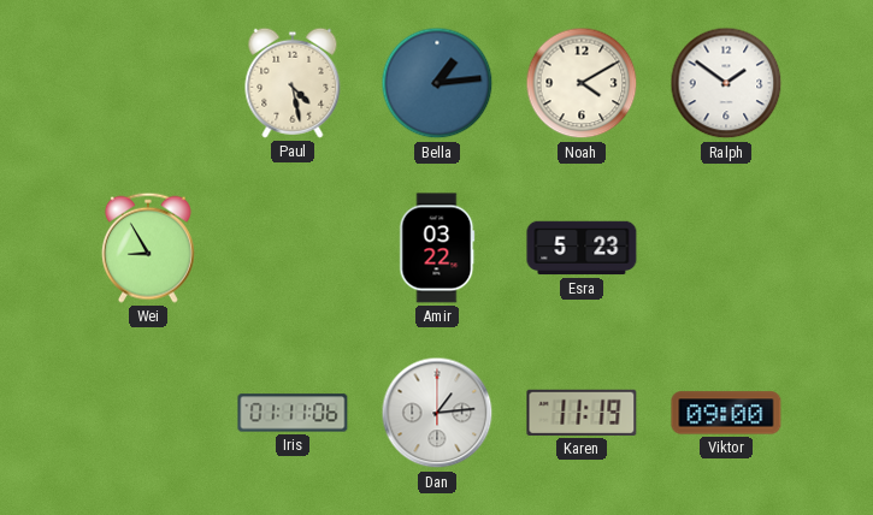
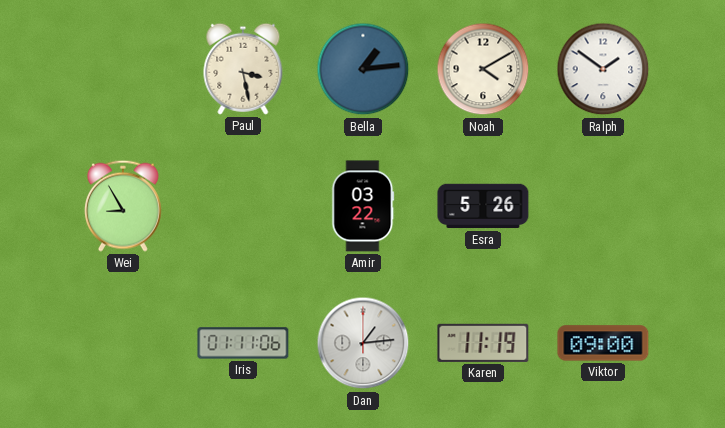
Paul: 4:28 -> 3:28
Esra: 5:23 -> 5:26
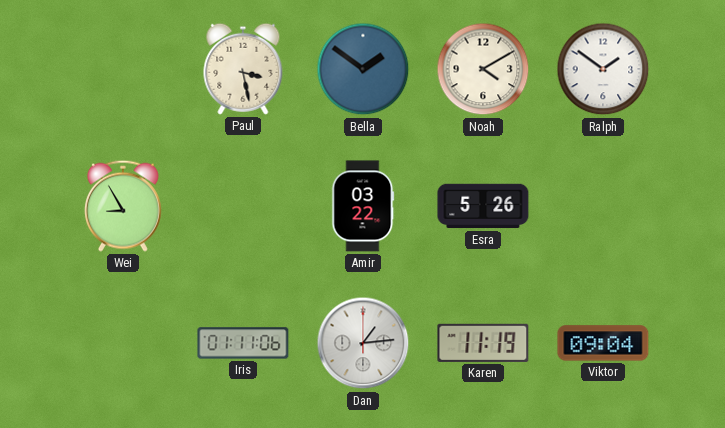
Bella: 1:14 -> 1:51
Viktor: 09:00 -> 09:04
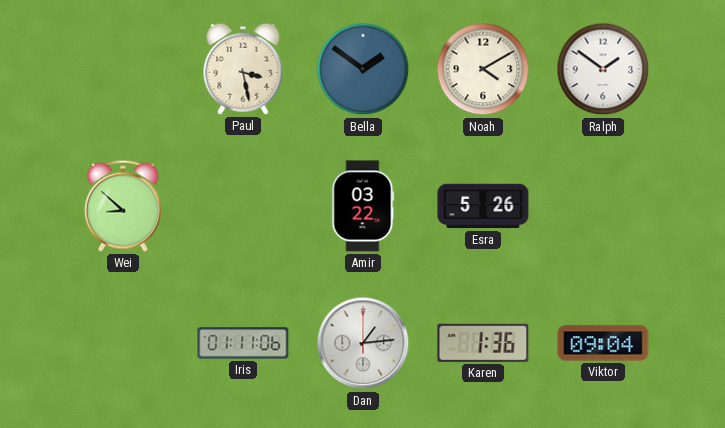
Wei: 8:55 -> 8:52
Karen: 11:19 -> 1:36
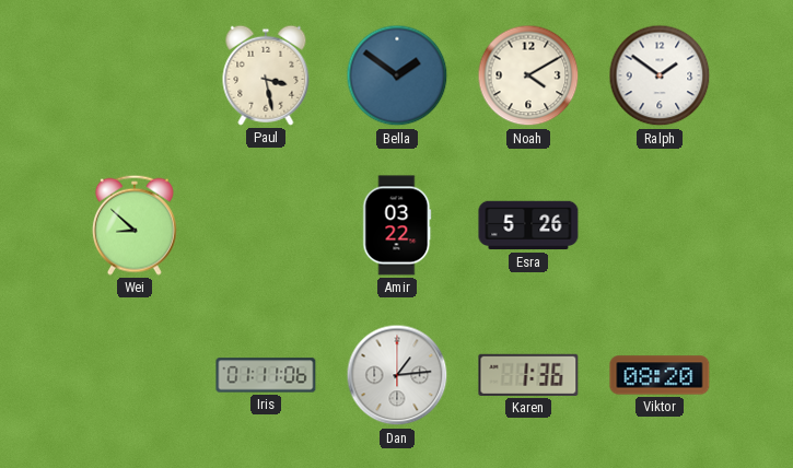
Viktor: 09:04 -> 08:20
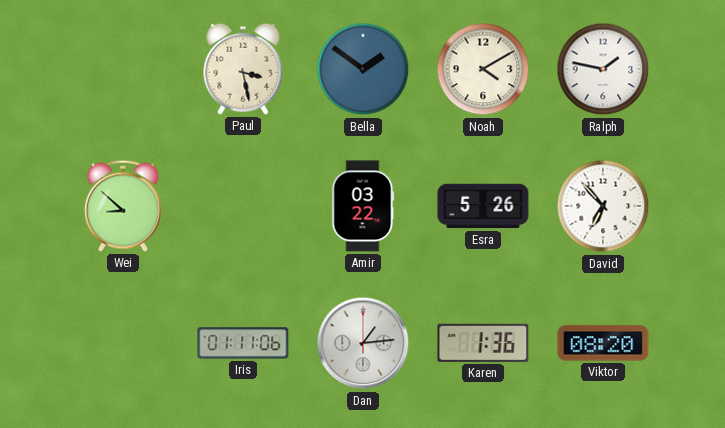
Ralph: 1:51 -> 1:47
David: none -> 6:53
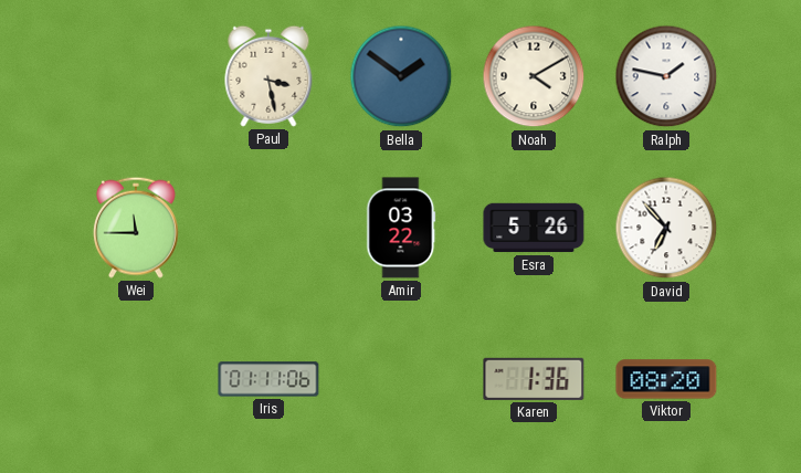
Wei: 8:52 -> 11:45
Dan: 1:14 -> none
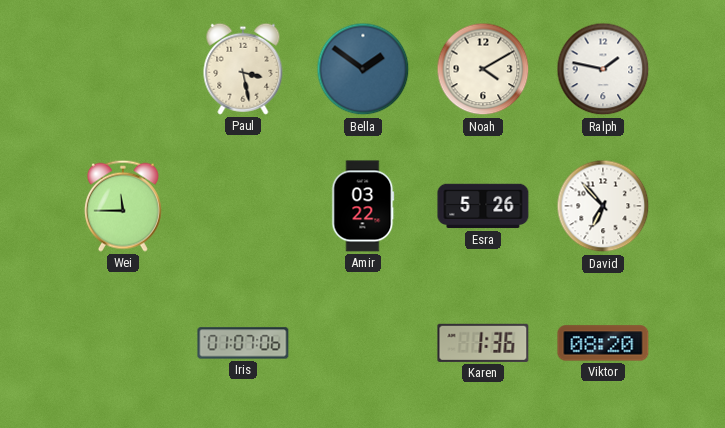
Iris: 01:11 -> 01:07
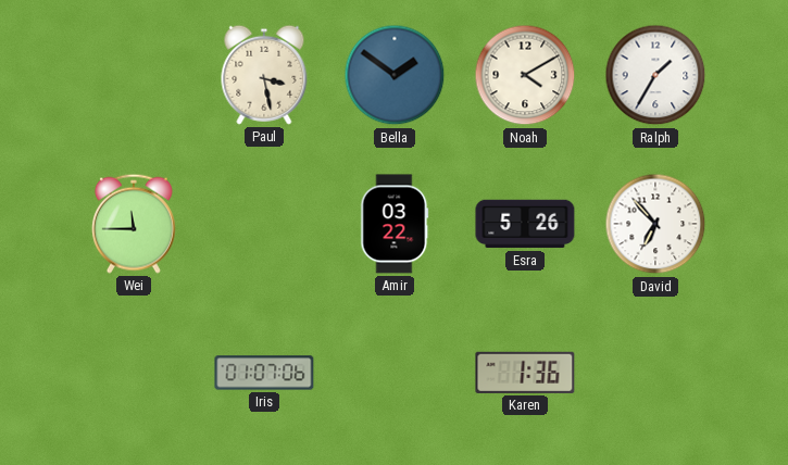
Ralph: 1:47 -> 1:35
Viktor: 08:20 -> none
